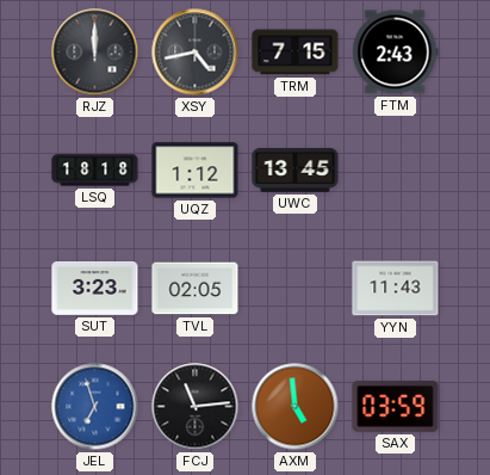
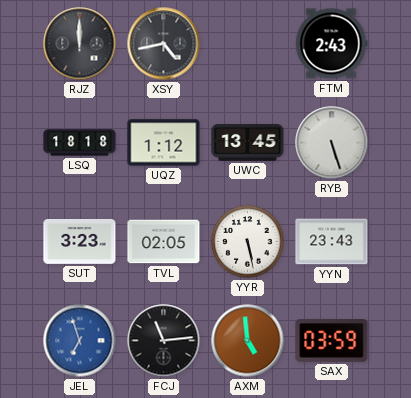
TRM: 7:15 -> none
RYB: none -> 5:27
YYR: none -> 5:28
YYN: 11:43 -> 23:43
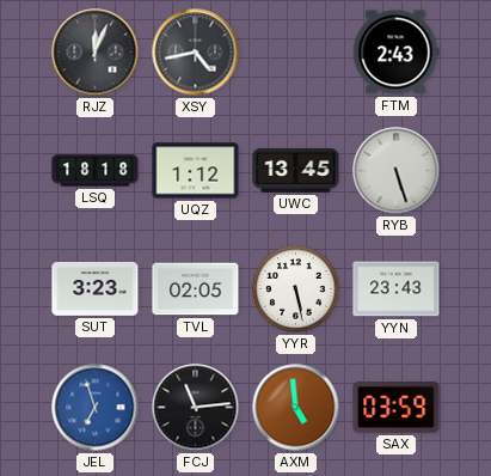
RJZ: 12:00 -> 12:04
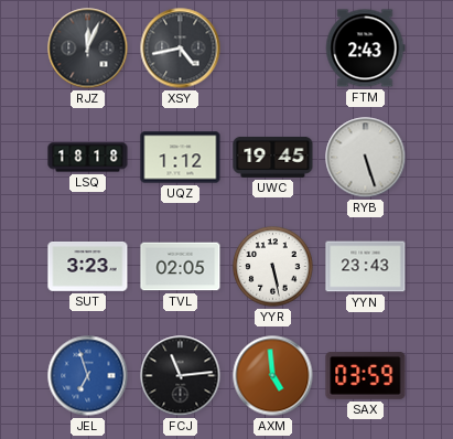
UWC: 13:45 -> 19:45
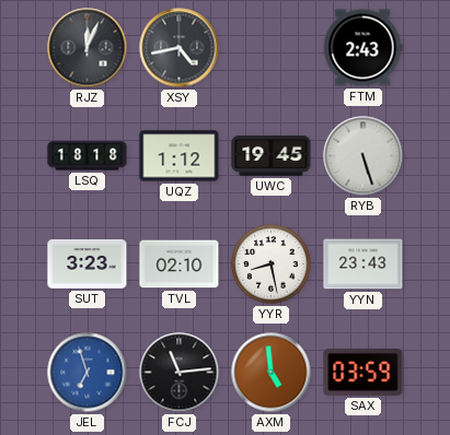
TVL: 02:05 -> 02:10
YYR: 5:28 -> 8:28
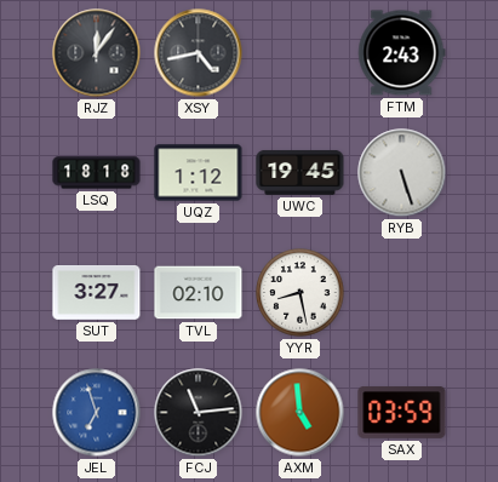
RJZ: 12:04 -> 12:06
SUT: 3:23 -> 3:27
YYN: 23:43 -> none
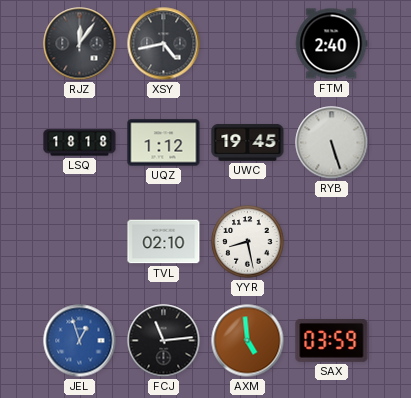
FTM: 2:43 -> 2:40
SUT: 3:27 -> none
JEL: 6:57 -> 12:57
